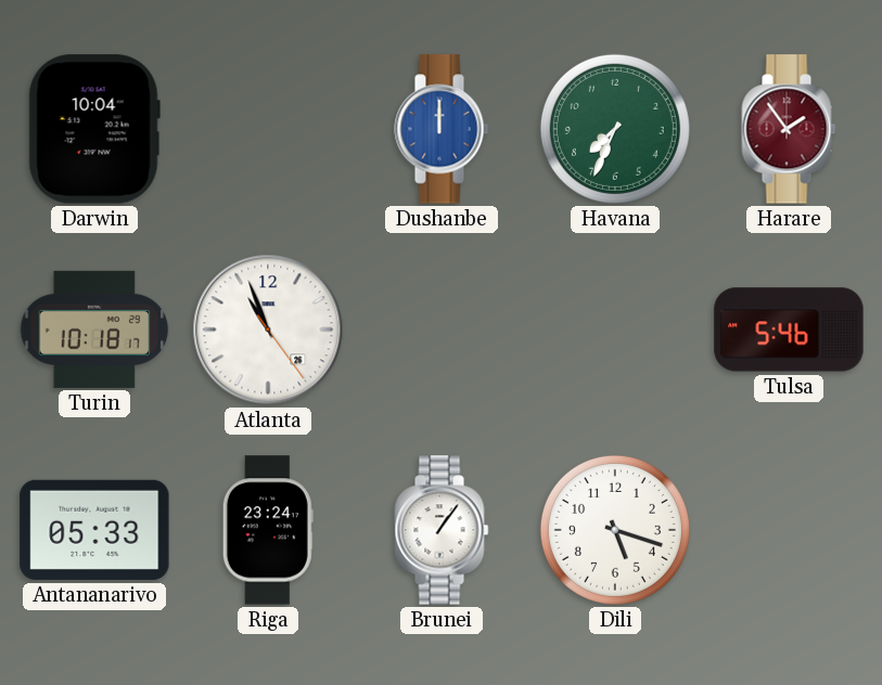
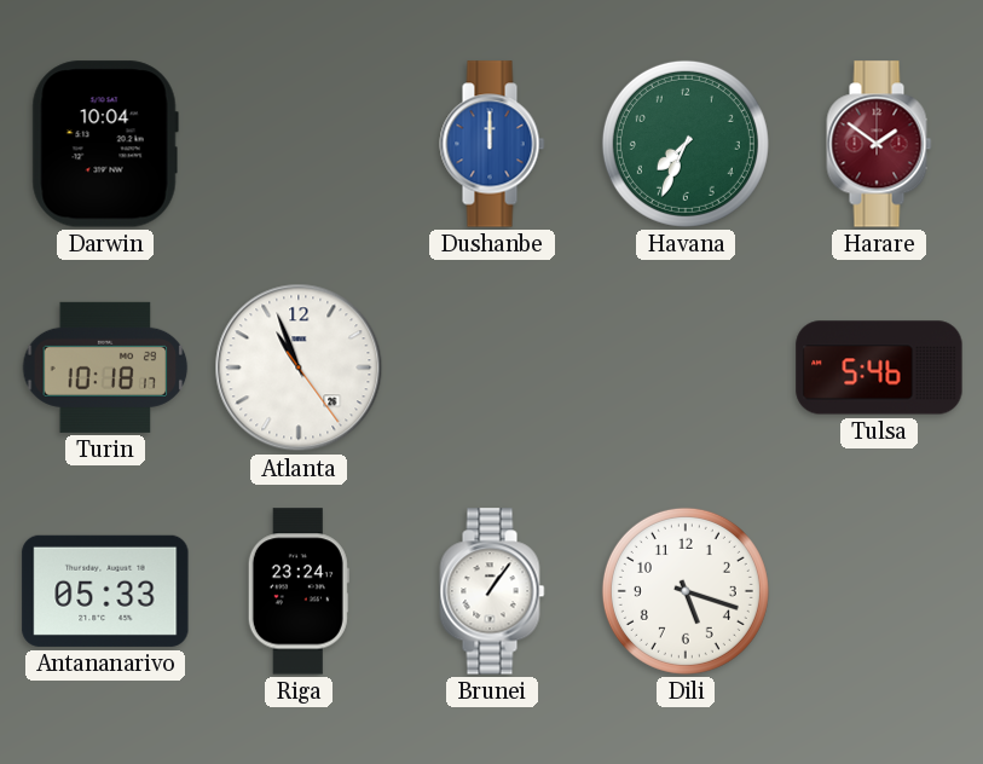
Harare: 1:54 -> 1:51
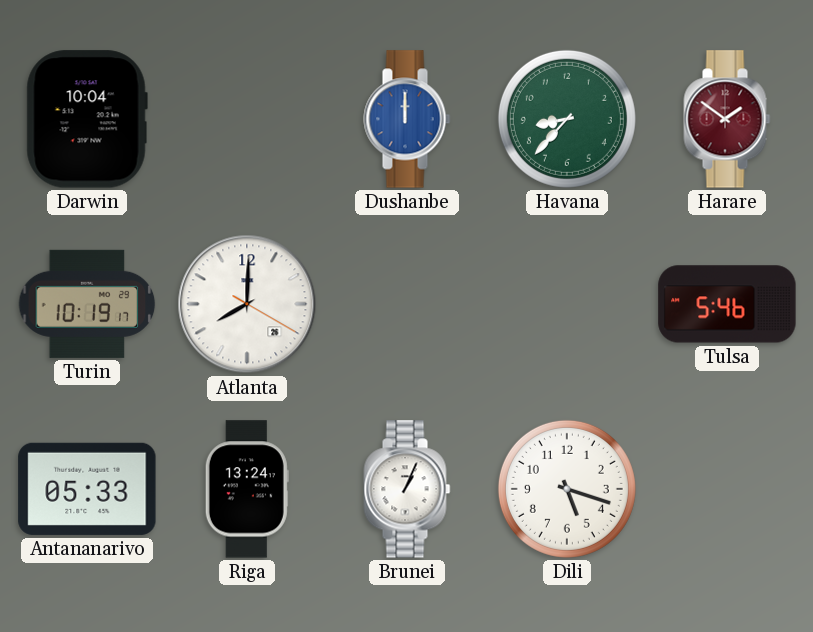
Havana: 7:34 -> 8:37
Turin: 10:18 -> 10:19
Atlanta: 10:56 -> 8:00
Riga: 23:24 -> 13:24
Brunei: 1:06 -> 1:04
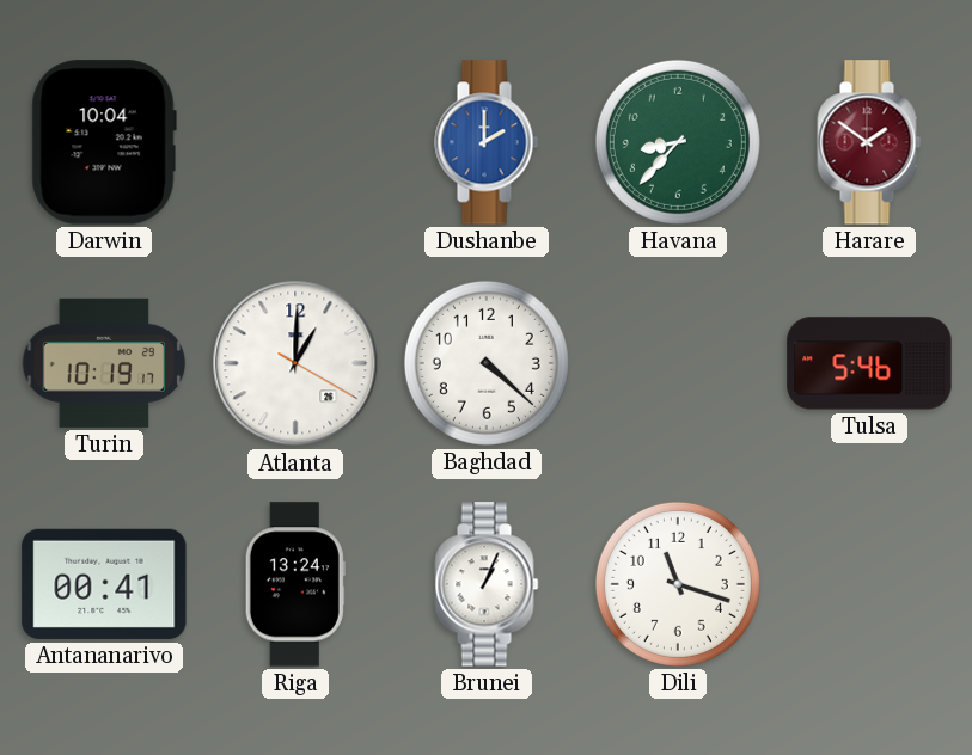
Dushanbe: 12:00 -> 2:00
Atlanta: 8:00 -> 1:00
Baghdad: none -> 4:22
Antananarivo: 05:33 -> 00:41
Dili: 5:18 -> 11:18
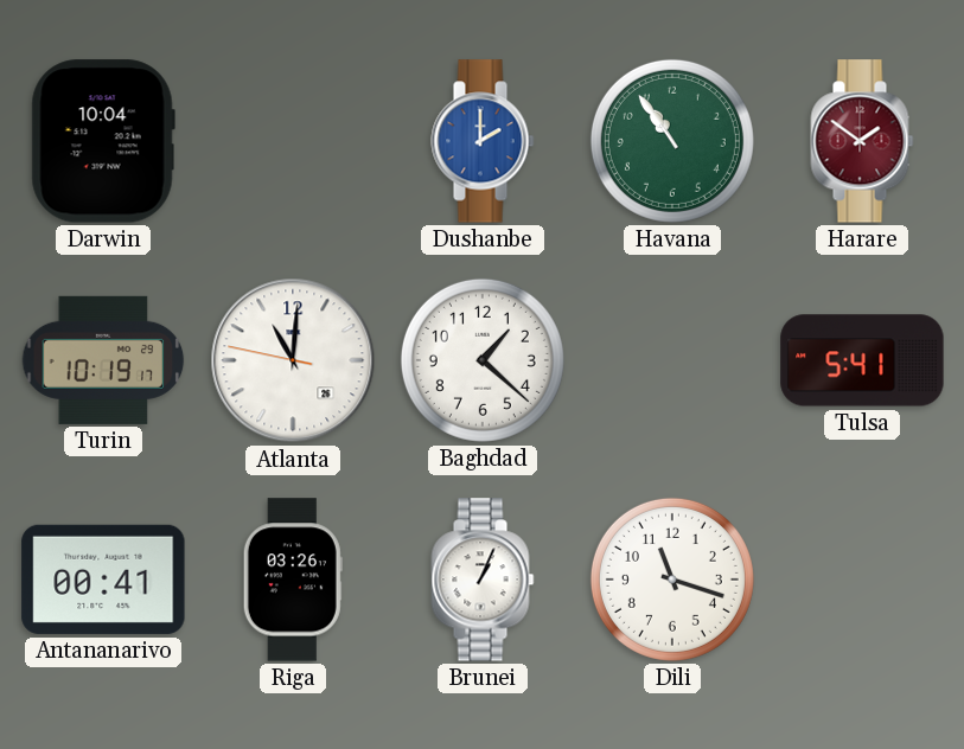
Havana: 8:37 -> 10:54
Atlanta: 1:00 -> 11:00
Baghdad: 4:22 -> 1:22
Tulsa: 5:46 -> 5:41
Riga: 13:24 -> 03:26
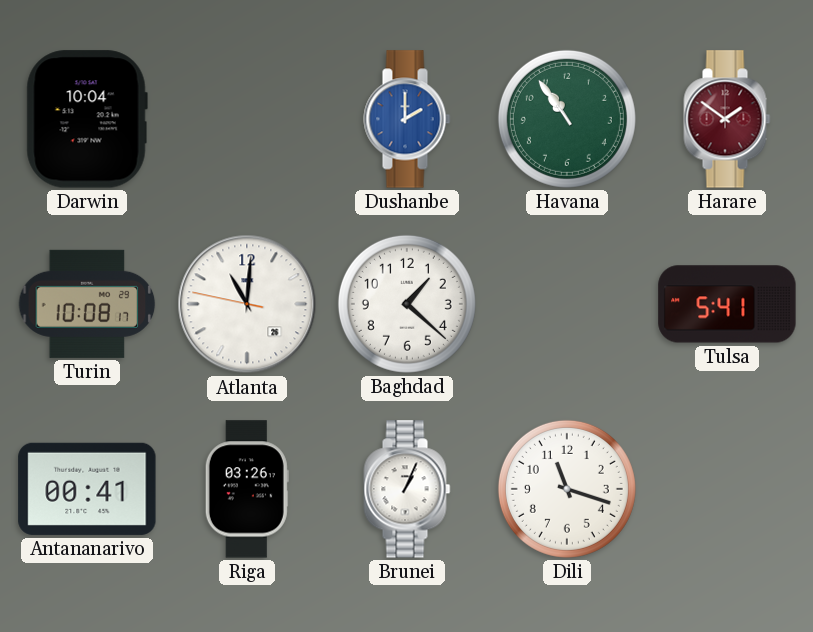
Turin: 10:19 -> 10:08
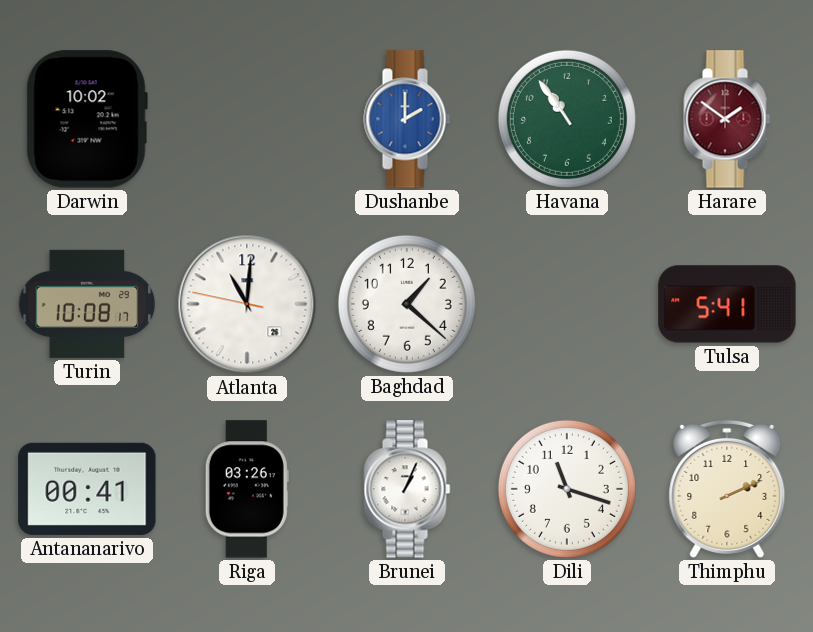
Darwin: 10:04 -> 10:02
Thimphu: none -> 2:11
